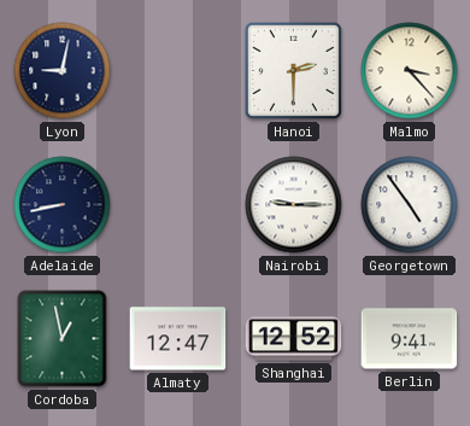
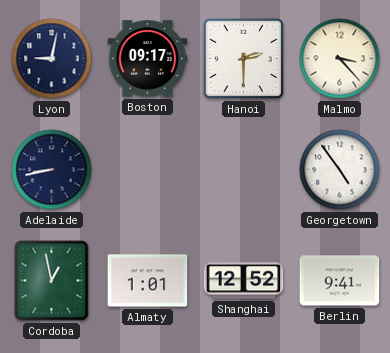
Boston: none -> 09:17
Nairobi: 9:15 -> none
Almaty: 12:47 -> 1:01
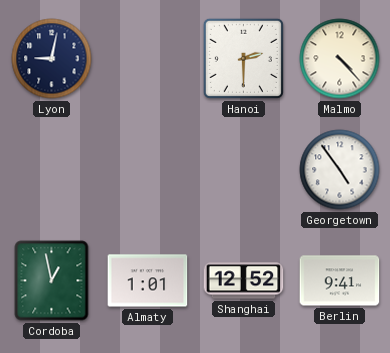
Boston: 09:17 -> none
Malmo: 3:23 -> 4:23
Adelaide: 8:43 -> none
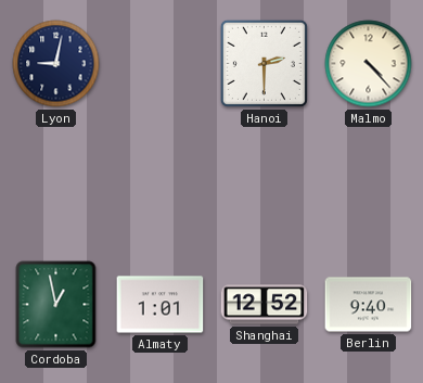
Georgetown: 4:54 -> none
Berlin: 9:41 -> 9:40
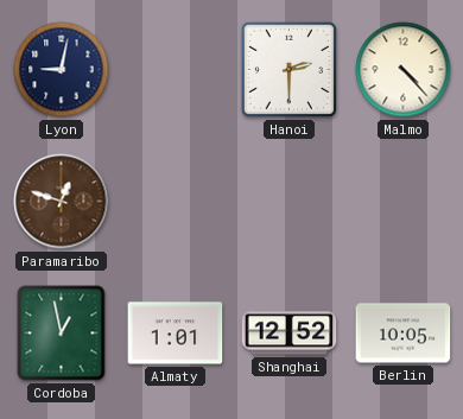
Paramaribo: none -> 12:48
Berlin: 9:40 -> 10:05
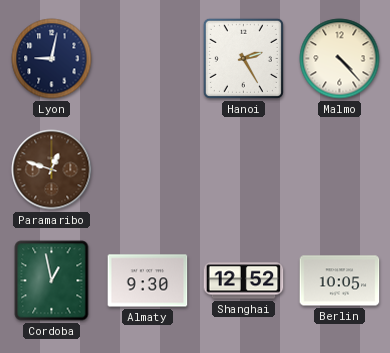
Hanoi: 2:30 -> 2:25
Almaty: 1:01 -> 9:30
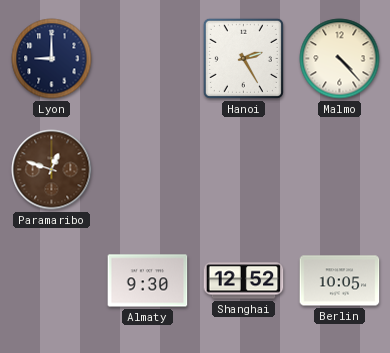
Lyon: 9:02 -> 9:00
Cordoba: 12:58 -> none
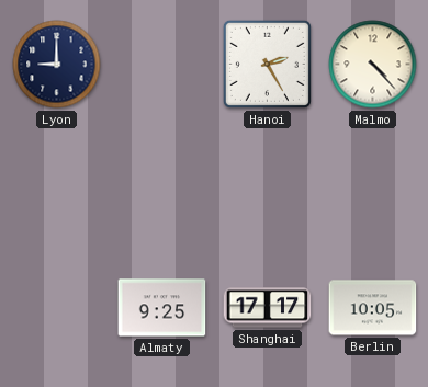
Paramaribo: 12:48 -> none
Almaty: 9:30 -> 9:25
Shanghai: 12:52 -> 17:17
